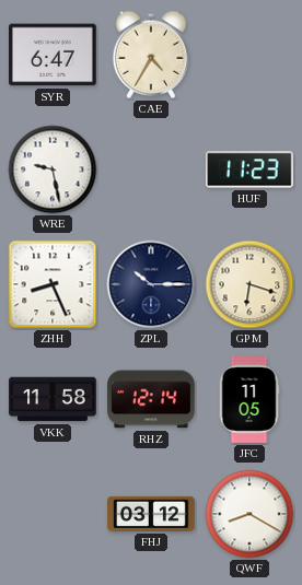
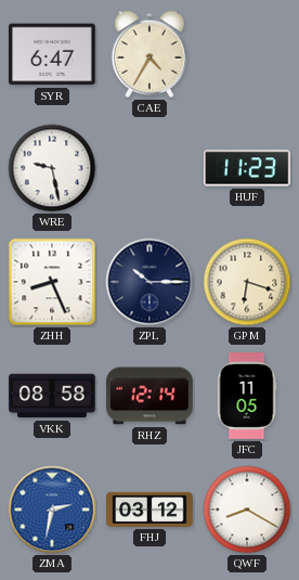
VKK: 11:58 -> 08:58
ZMA: none -> 2:32
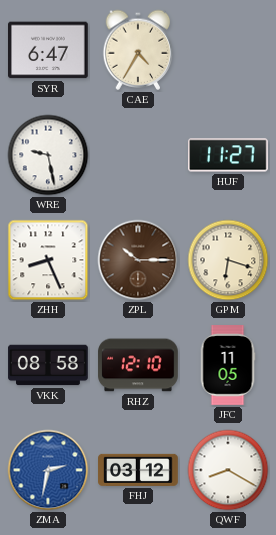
HUF: 11:23 -> 11:27
ZPL dial: navy -> brown
RHZ: 12:14 -> 12:10
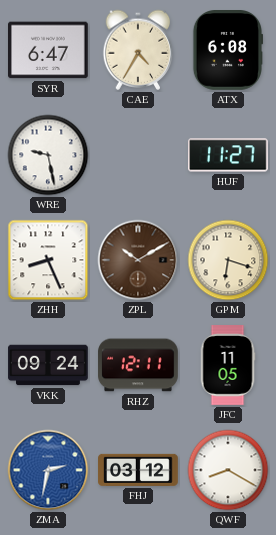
ATX: none -> 6:08
ZPL: 10:15 -> 10:10
VKK: 08:58 -> 09:24
RHZ: 12:10 -> 12:11
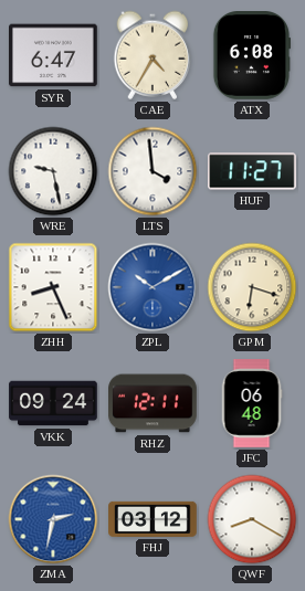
LTS: none -> 3:59
ZPL dial: brown -> blue
JFC: 11:05 -> 06:48
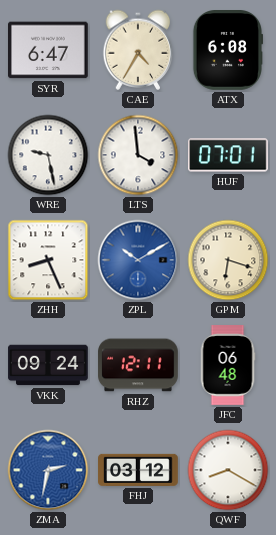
HUF: 11:27 -> 07:01
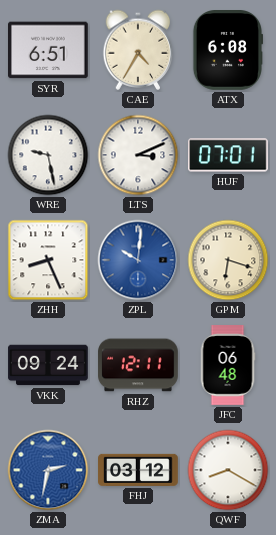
SYR: 6:47 -> 6:51
LTS: 3:59 -> 3:11
ZPL: 10:10 -> 10:01
